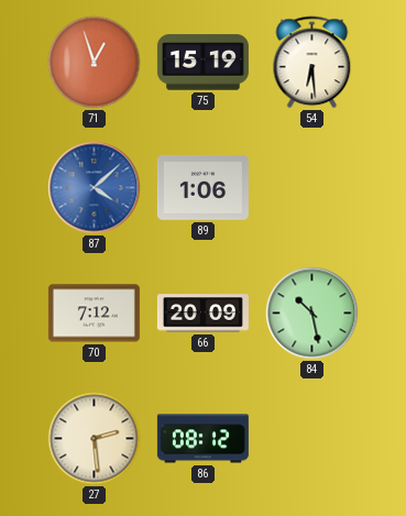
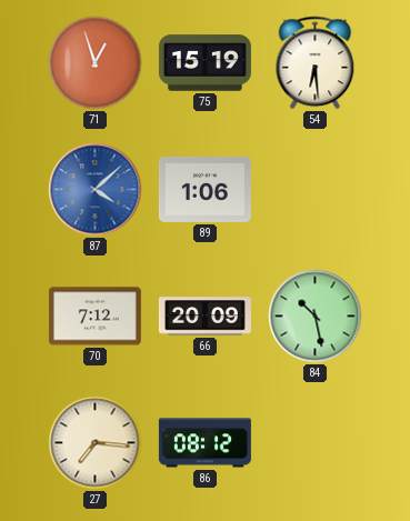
27: 2:29 -> 7:16
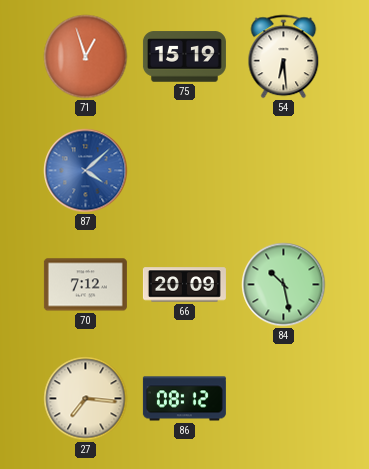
89: 1:06 -> none
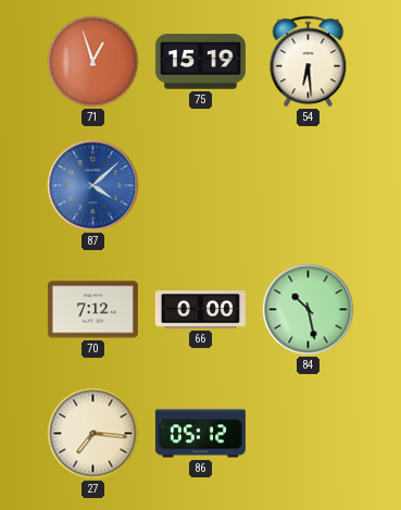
66: 20:09 -> 0:00
86: 08:12 -> 05:12
